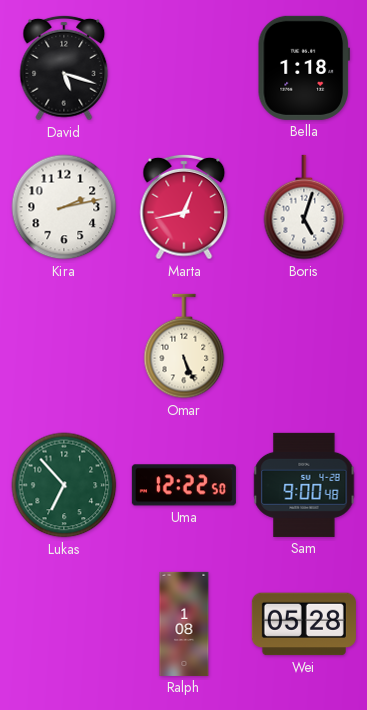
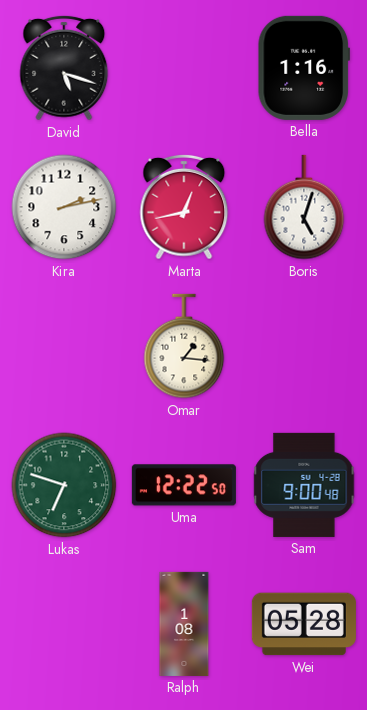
Bella: 1:18 -> 1:16
Omar: 5:26 -> 1:16
Lukas: 6:53 -> 6:48
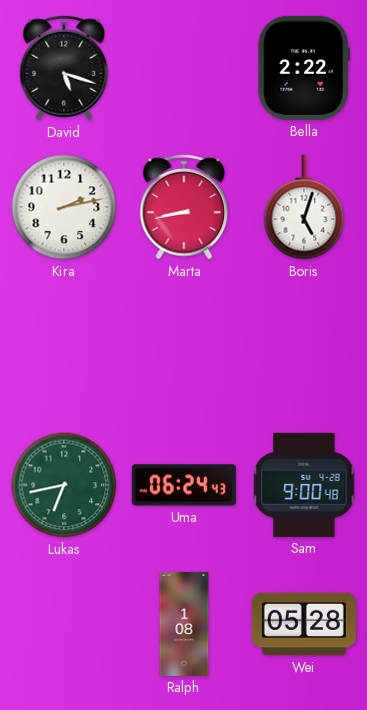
Bella: 1:16 -> 2:22
Marta: 12:43 -> 8:43
Omar: 1:16 -> none
Lukas: 6:48 -> 6:43
Uma: 12:22 -> 06:24
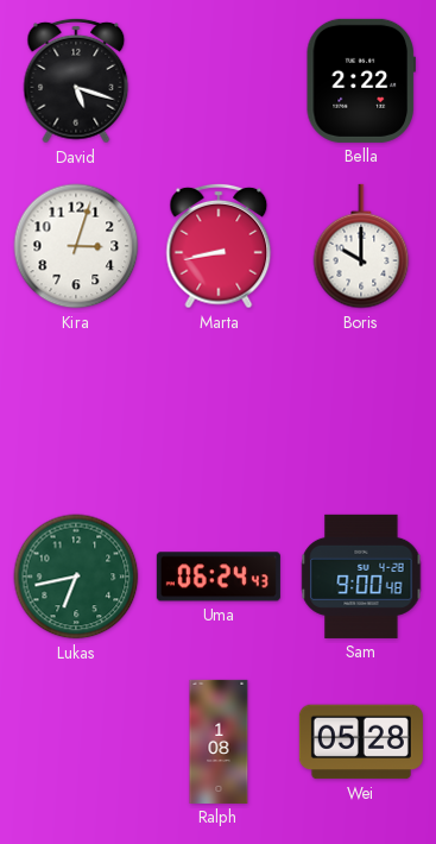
Kira: 2:13 -> 3:03
Boris: 5:03 -> 10:00
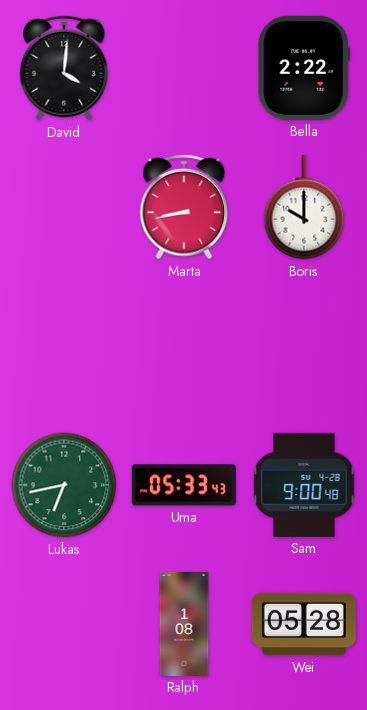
David: 5:18 -> 4:01
Kira: 3:03 -> none
Uma: 06:24 -> 05:33
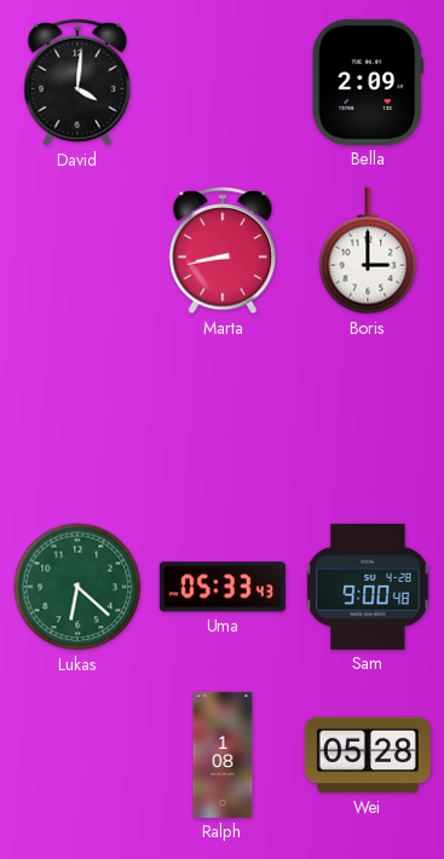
Bella: 2:22 -> 2:09
Boris: 10:00 -> 3:00
Lukas: 6:43 -> 6:22
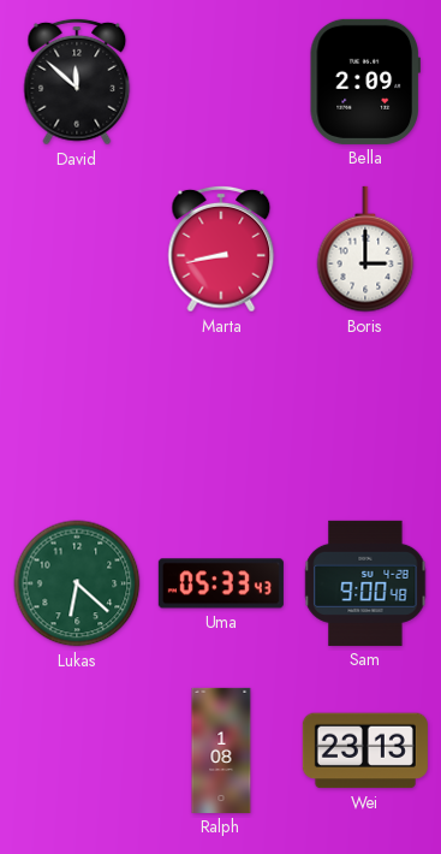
David: 4:01 -> 11:52
Wei: 05:28 -> 23:13
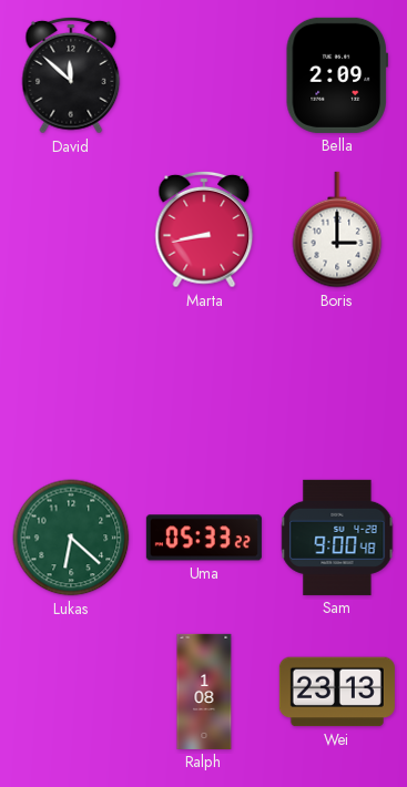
Uma: 05:33:43 -> 05:33:22
